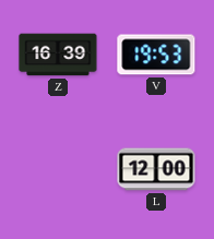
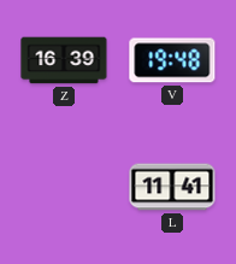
V: 19:53 -> 19:48
L: 12:00 -> 11:41
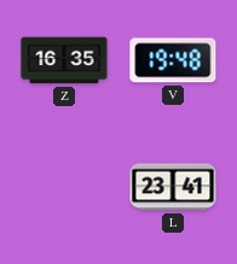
Z: 16:39 -> 16:35
L: 11:41 -> 23:41
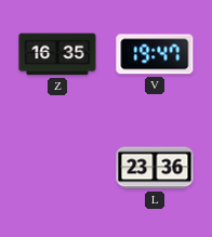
V: 19:48 -> 19:47
L: 23:41 -> 23:36
